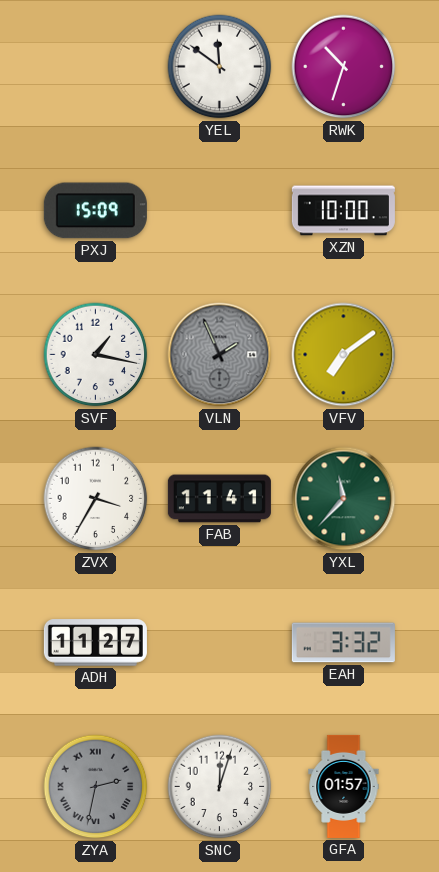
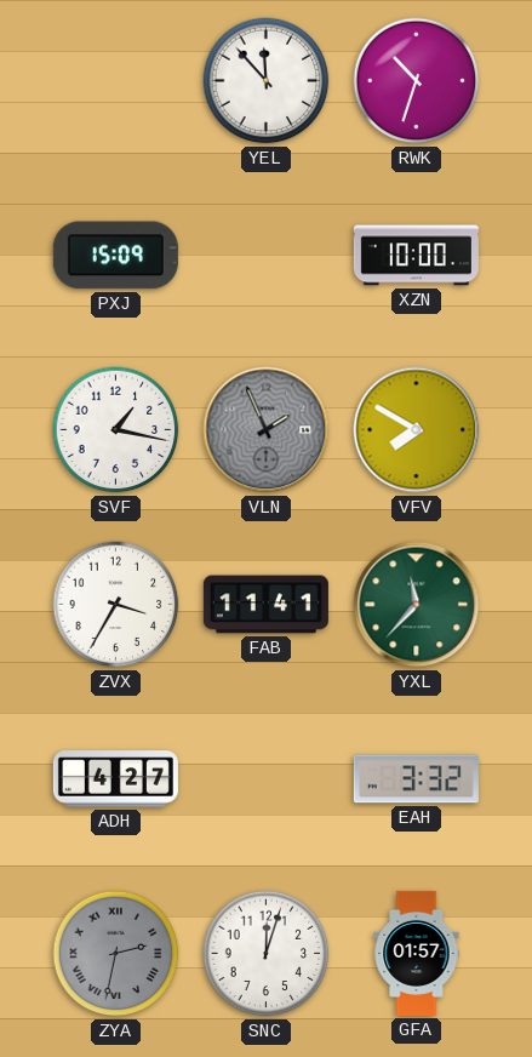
YEL: 11:51 -> 11:53
VFV: 7:09 -> 7:50
ADH: 11:27 -> 4:27
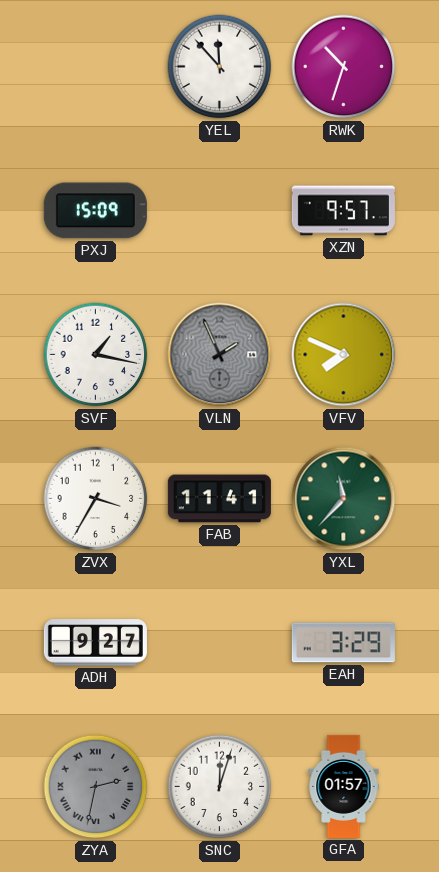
XZN: 10:00 -> 9:57
VFV: 7:50 -> 7:49
ADH: 4:27 -> 9:27
EAH: 3:32 -> 3:29
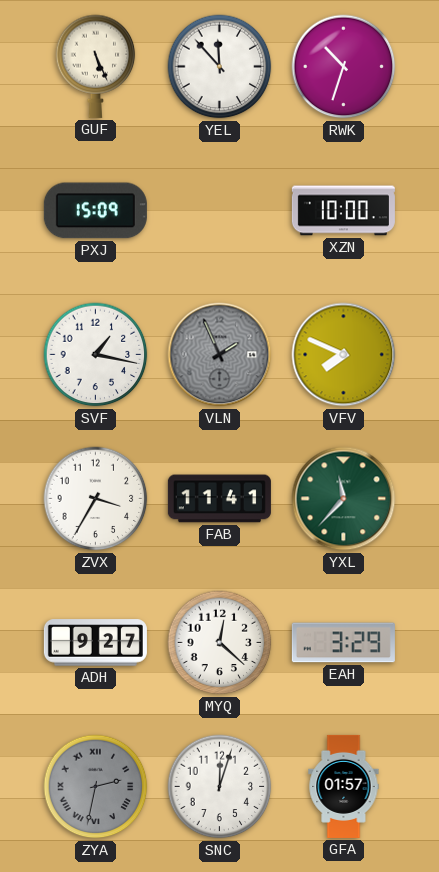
GUF: none -> 5:26
XZN: 9:57 -> 10:00
MYQ: none -> 12:22
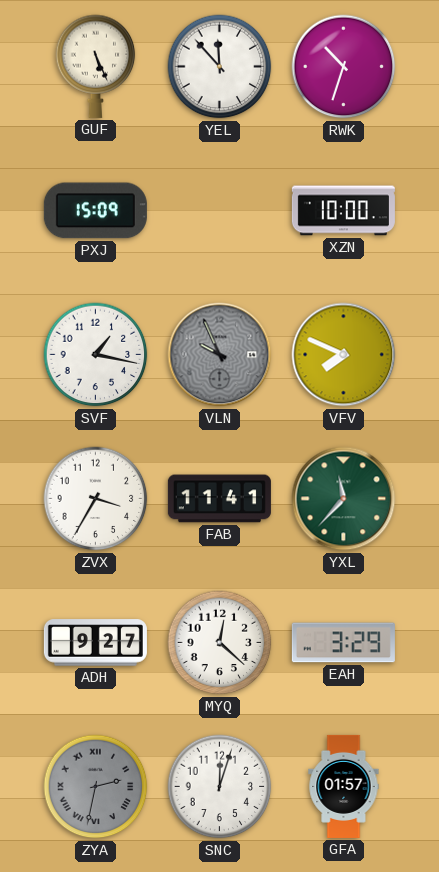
VLN: 1:56 -> 9:56
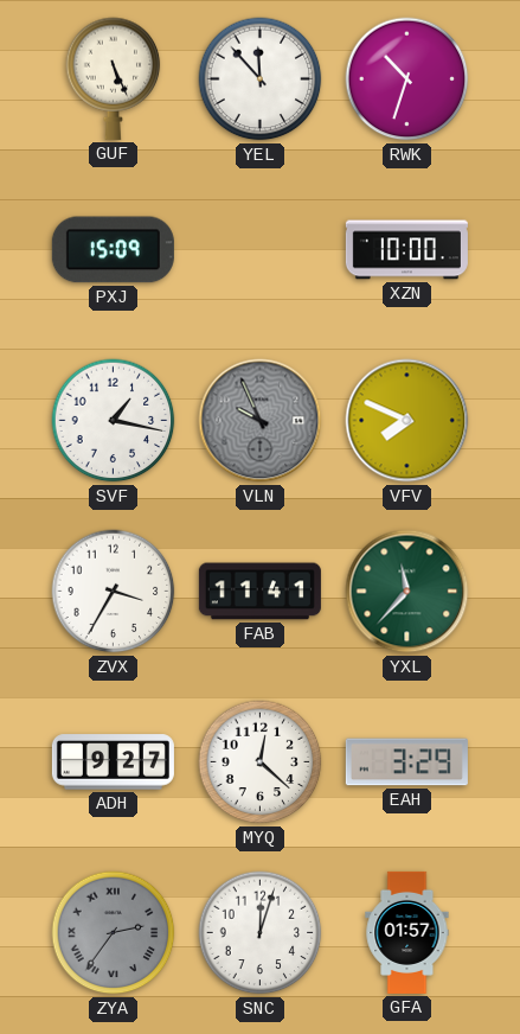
ZYA: 2:32 -> 2:36
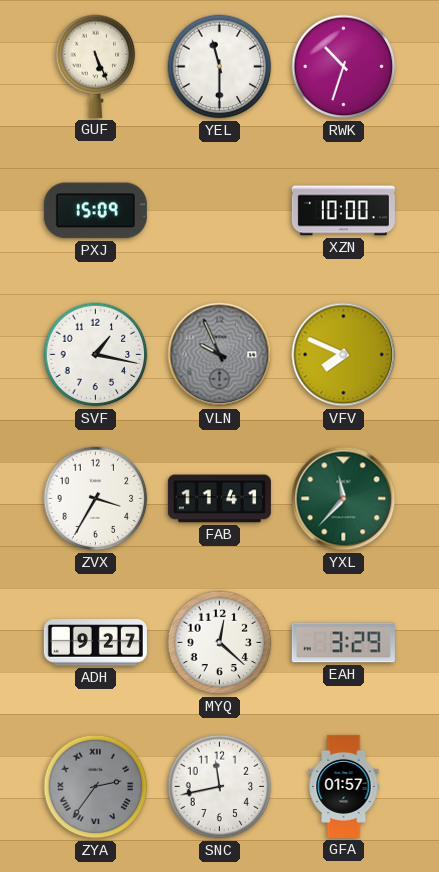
YEL: 11:53 -> 11:30
SNC: 12:03 -> 11:43
